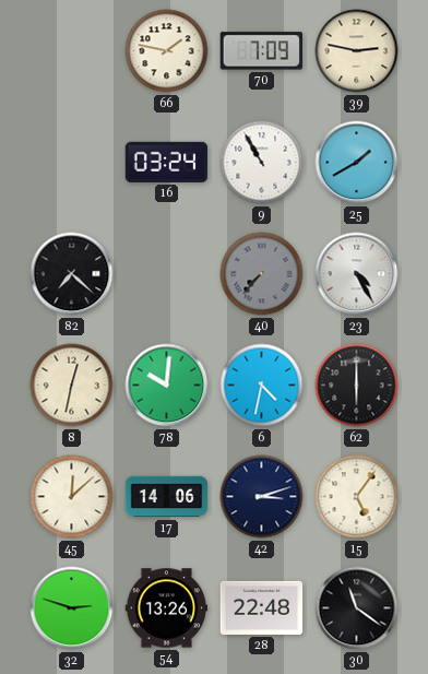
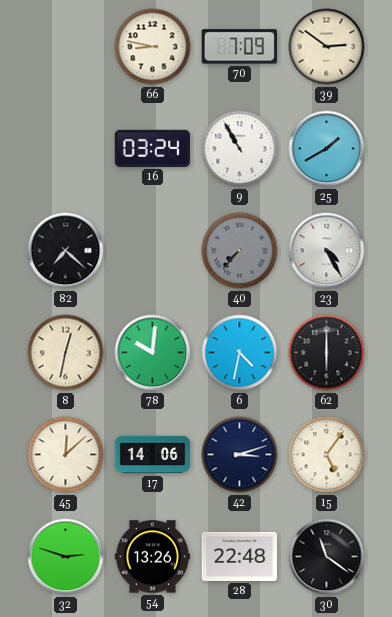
66: 1:47 -> 8:47
39: 2:47 -> 2:51
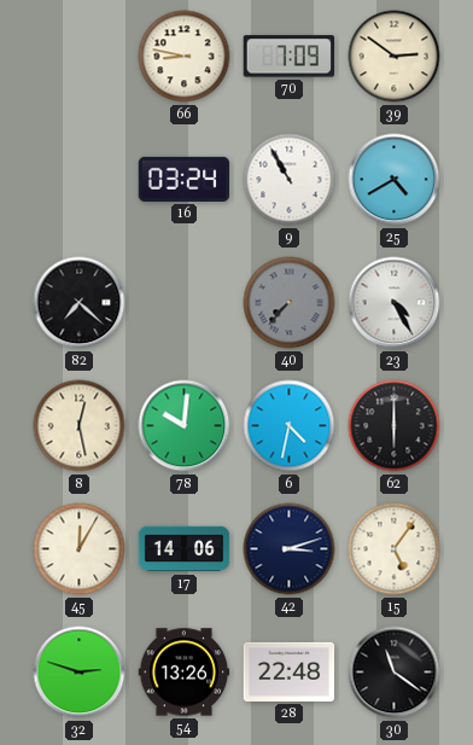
25: 1:40 -> 4:40
8: 12:32 -> 12:28
45: 12:08 -> 12:05
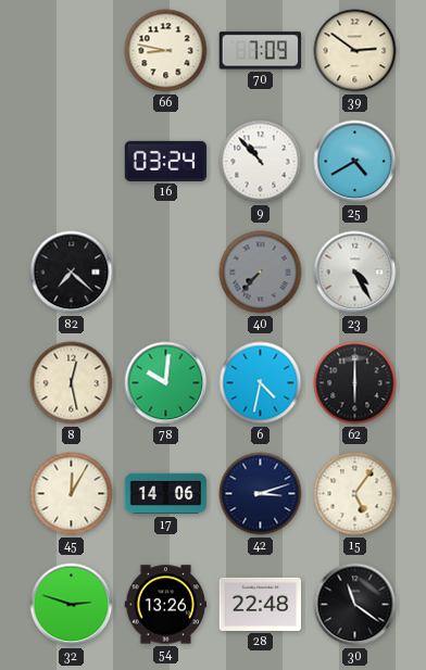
9: 10:55 -> 10:53
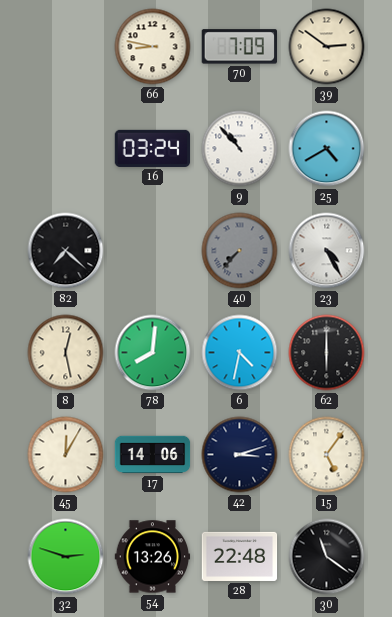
78: 10:01 -> 8:01
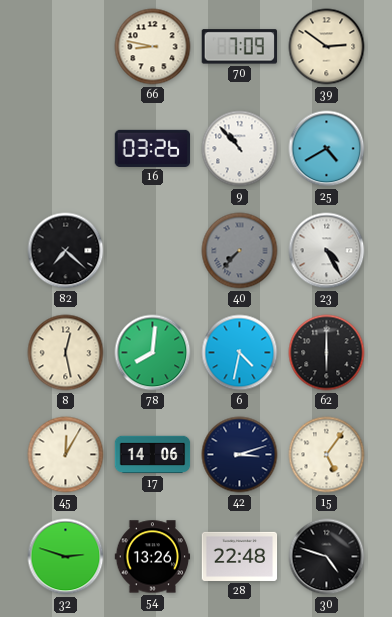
16: 03:24 -> 03:26
30: 11:21 -> 4:48
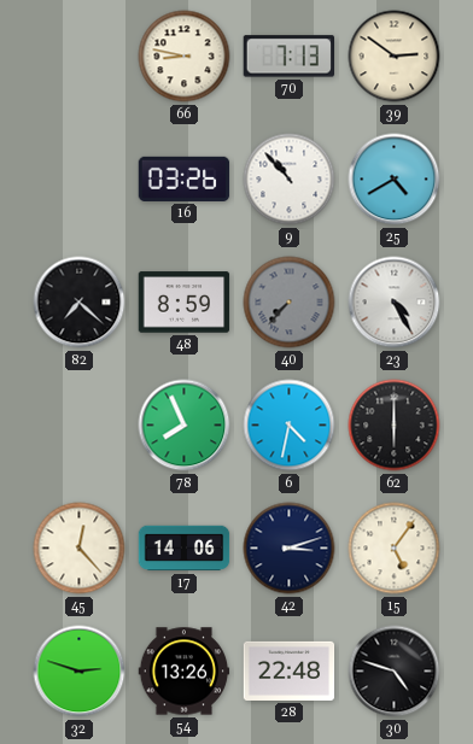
70: 7:09 -> 7:13
48: none -> 8:59
8: 12:28 -> none
78: 8:01 -> 7:56
45: 12:05 -> 12:23
